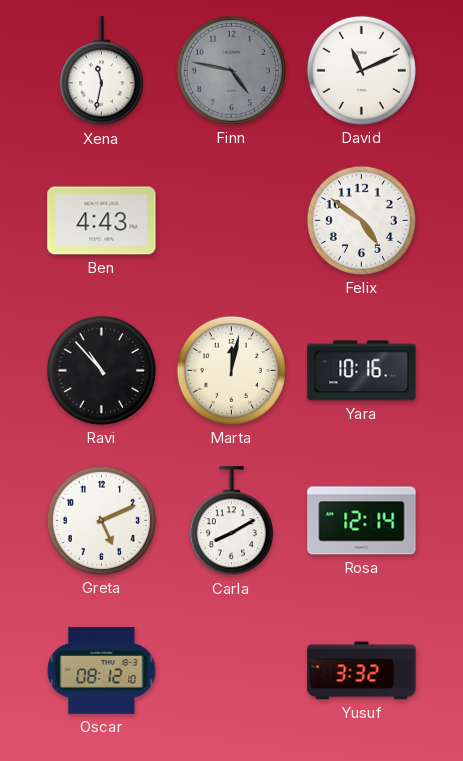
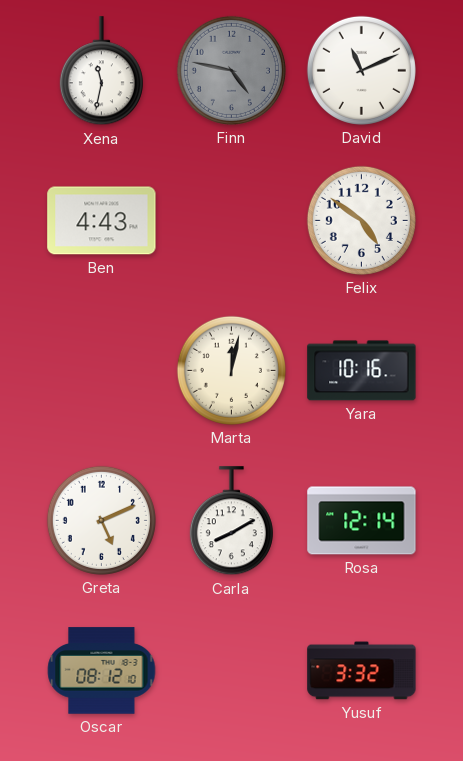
Ravi: 10:53 -> none
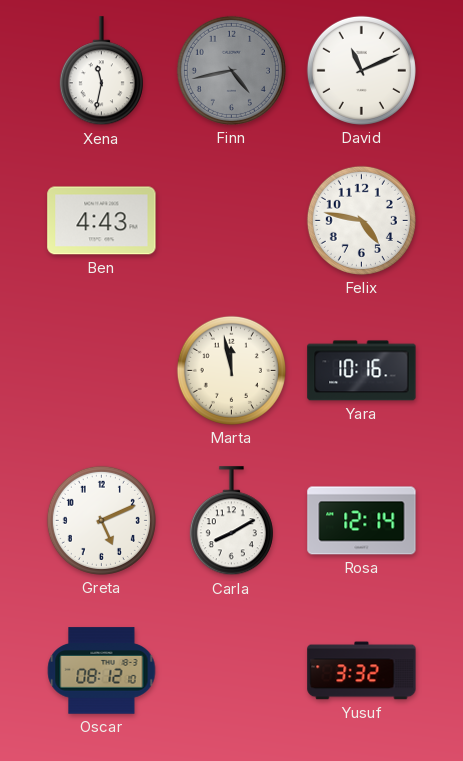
Finn: 4:47 -> 4:43
Felix: 4:51 -> 4:47
Marta: 12:02 -> 11:58
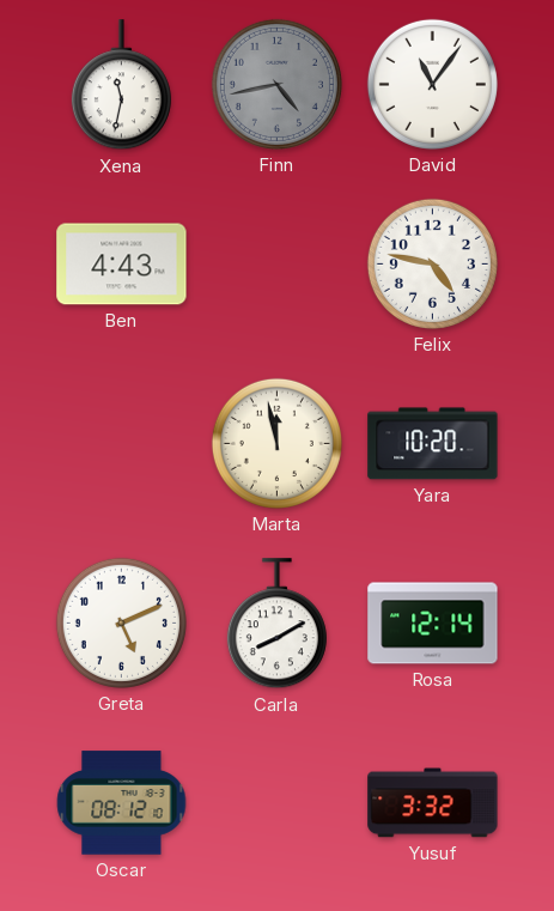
David: 11:11 -> 11:06
Yara: 10:16 -> 10:20
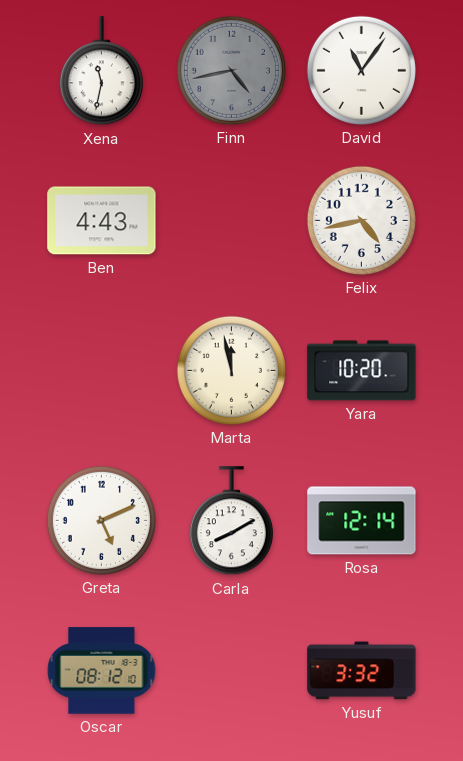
Felix: 4:47 -> 4:43
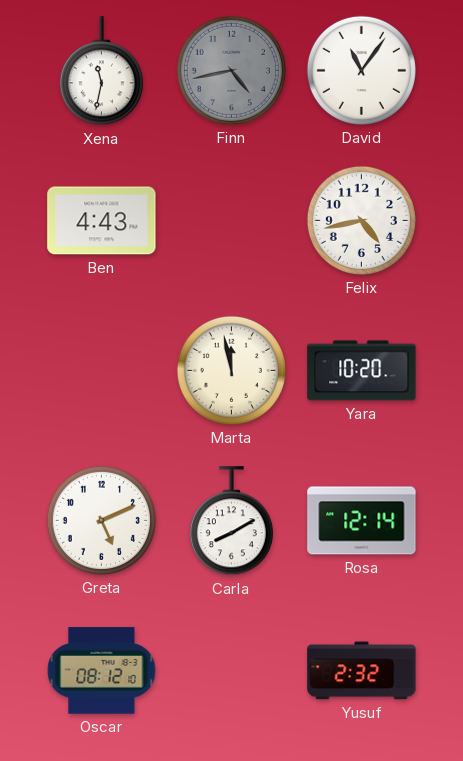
Yusuf: 3:32 -> 2:32
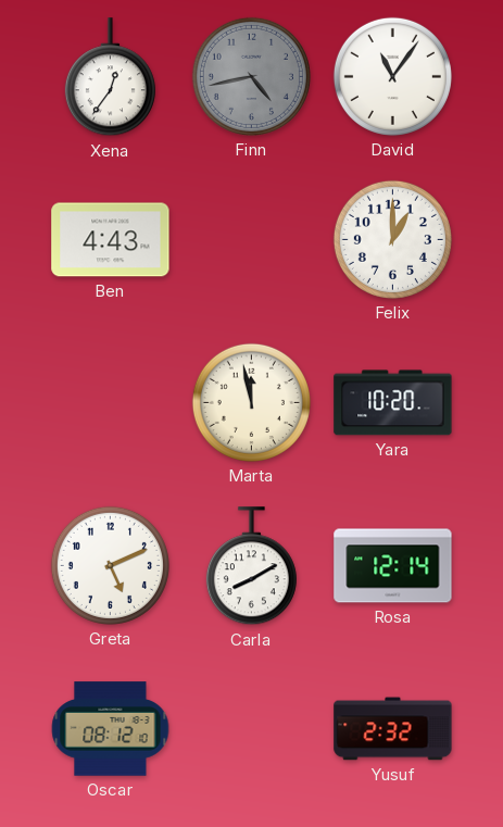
Xena: 11:32 -> 12:36
Felix: 4:43 -> 1:00
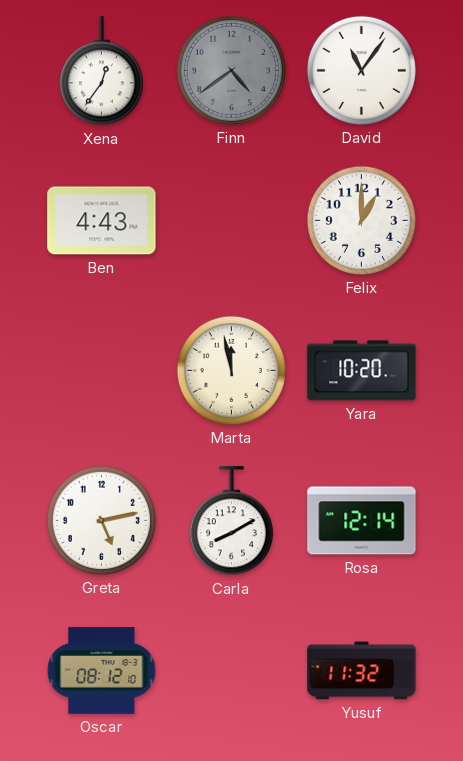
Finn: 4:43 -> 4:39
Greta: 5:11 -> 5:13
Yusuf: 2:32 -> 11:32
